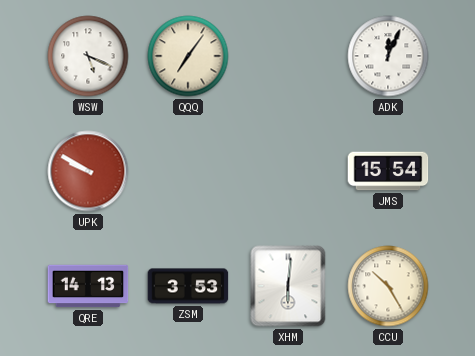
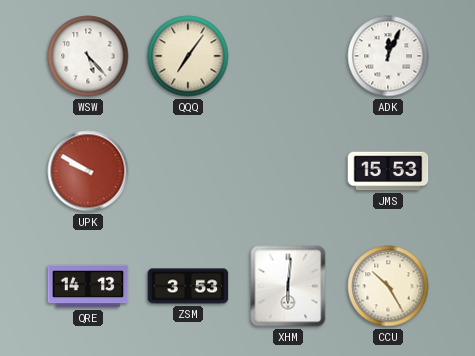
WSW: 5:19 -> 5:23
JMS: 15:54 -> 15:53
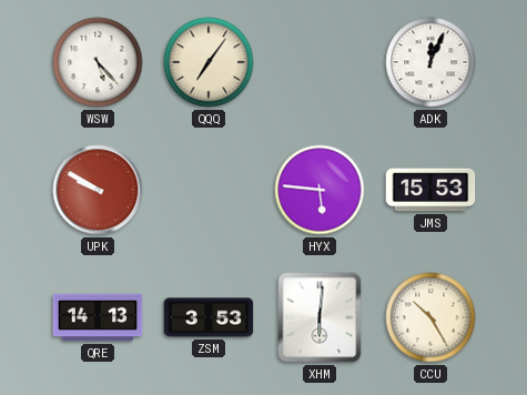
HYX: none -> 5:46
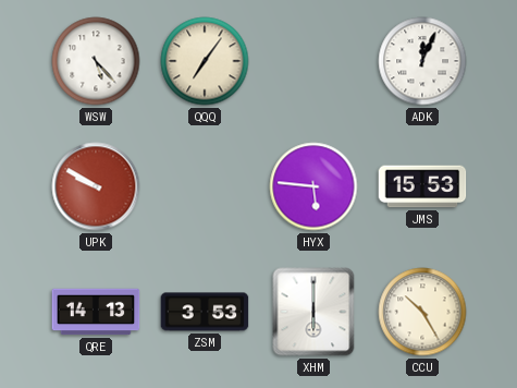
XHM: 6:01 -> 6:00
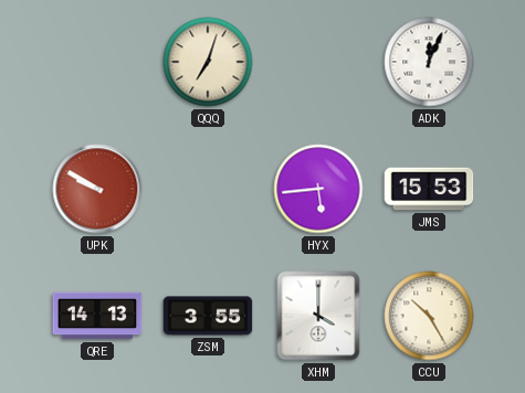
WSW: 5:23 -> none
QQQ: 7:06 -> 7:03
HYX: 5:46 -> 5:44
ZSM: 3:53 -> 3:55
XHM: 6:00 -> 4:00
